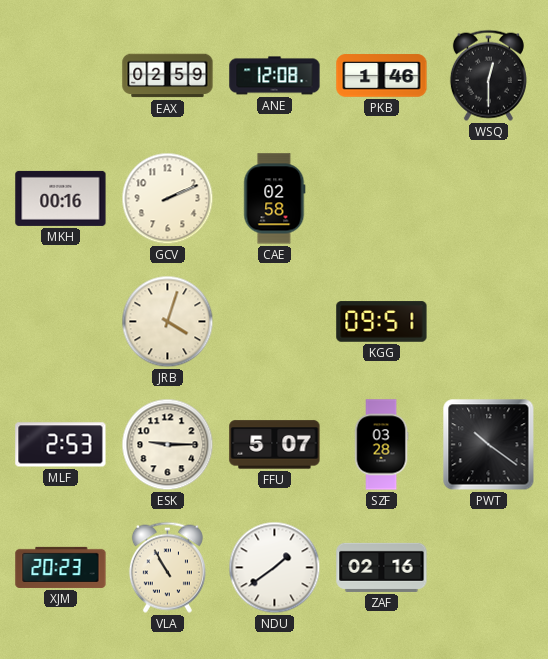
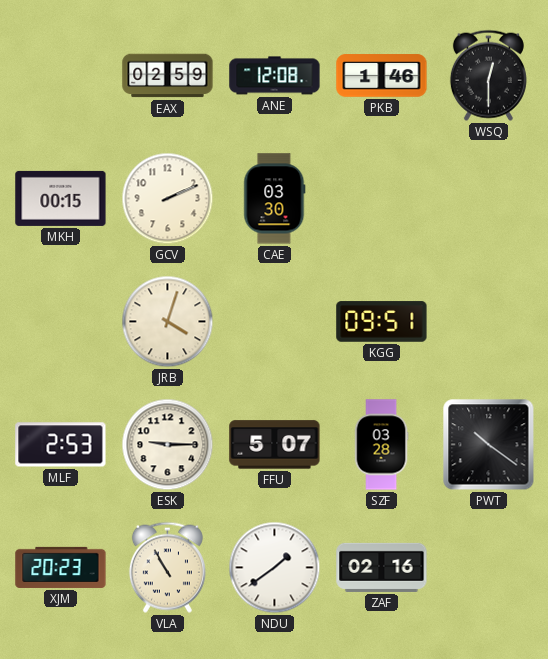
MKH: 00:16 -> 00:15
CAE: 02:58 -> 03:30
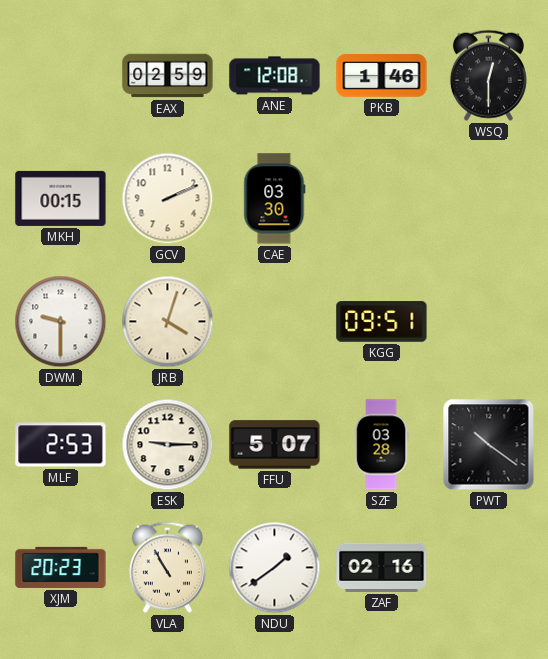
DWM: none -> 9:30
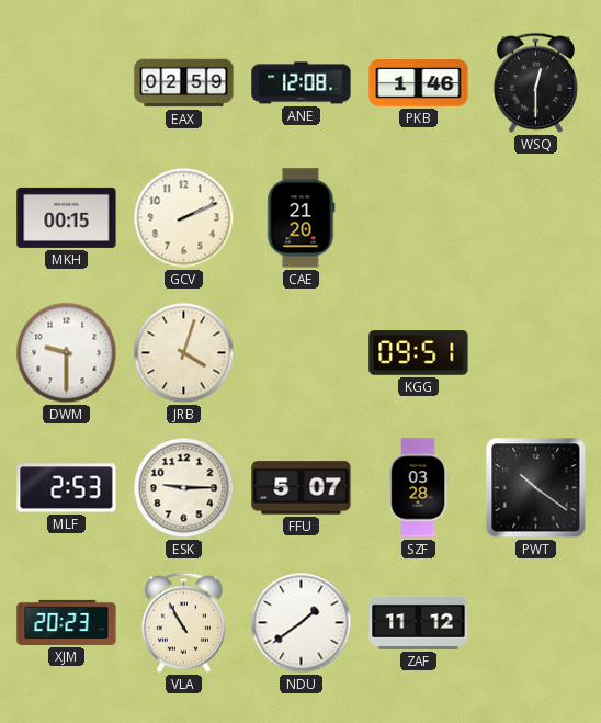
CAE: 03:30 -> 21:20
ZAF: 02:16 -> 11:12
